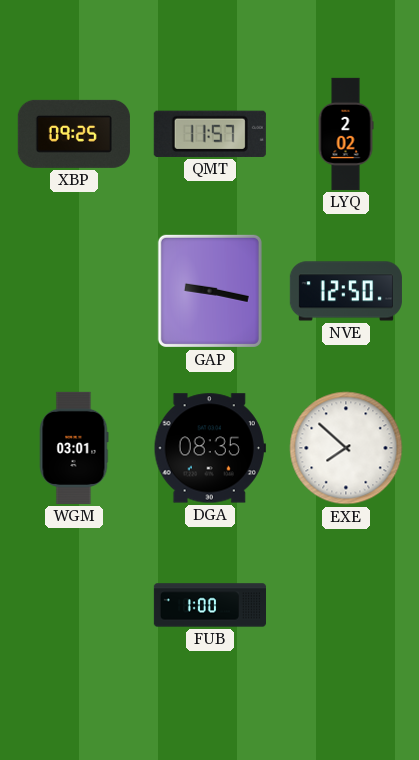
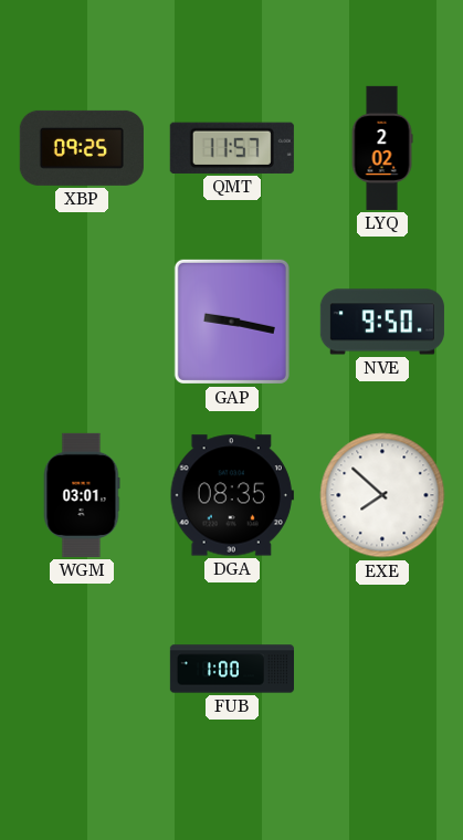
NVE: 12:50 -> 9:50
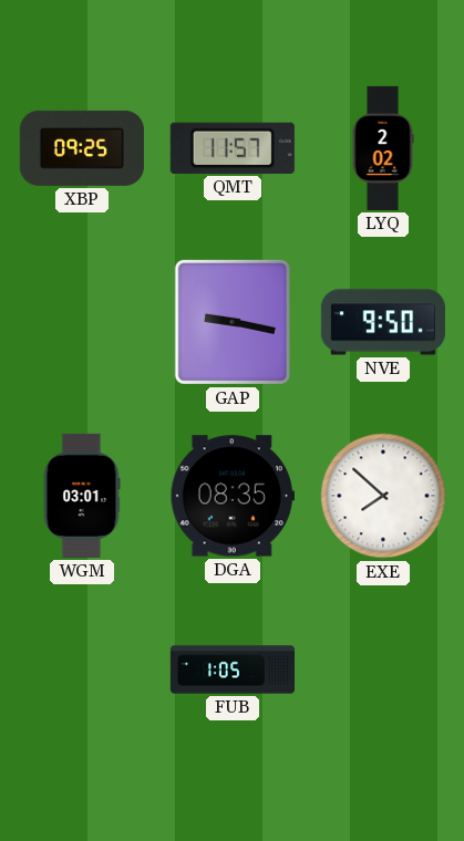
FUB: 1:00 -> 1:05
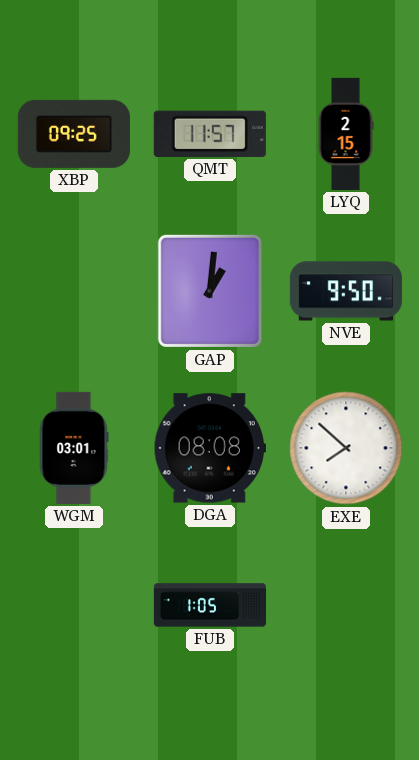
LYQ: 2:02 -> 2:15
GAP: 9:17 -> 1:01
DGA: 08:35 -> 08:08
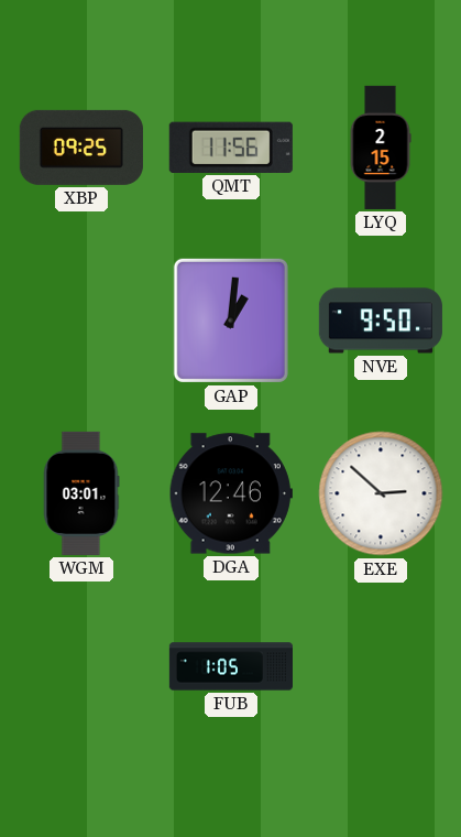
QMT: 11:57 -> 11:56
DGA: 08:08 -> 12:46
EXE: 7:52 -> 2:52
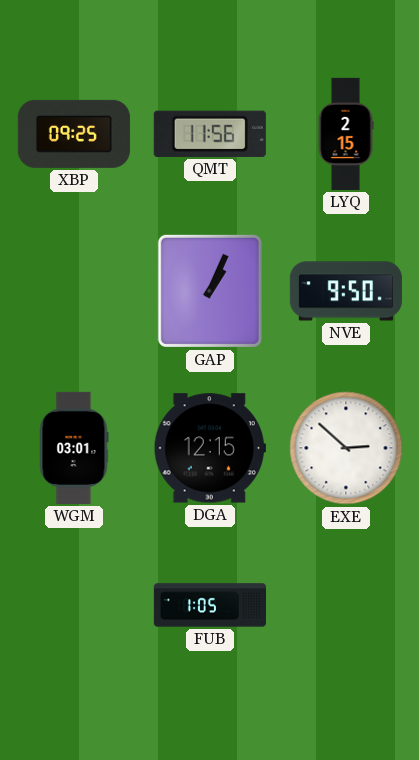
GAP: 1:01 -> 1:04
DGA: 12:46 -> 12:15
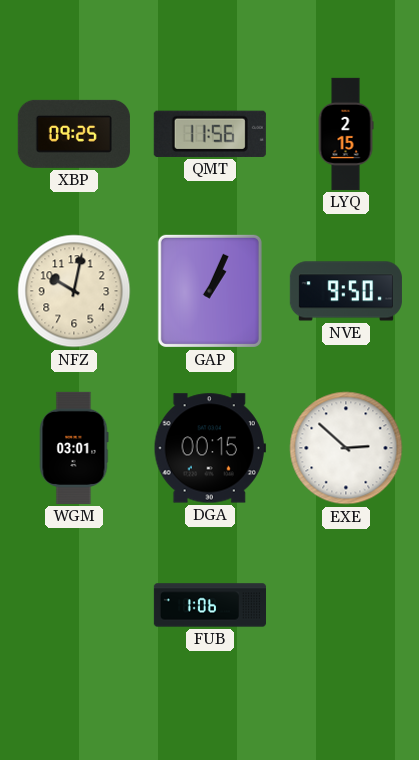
NFZ: none -> 10:02
DGA: 12:15 -> 00:15
FUB: 1:05 -> 1:06
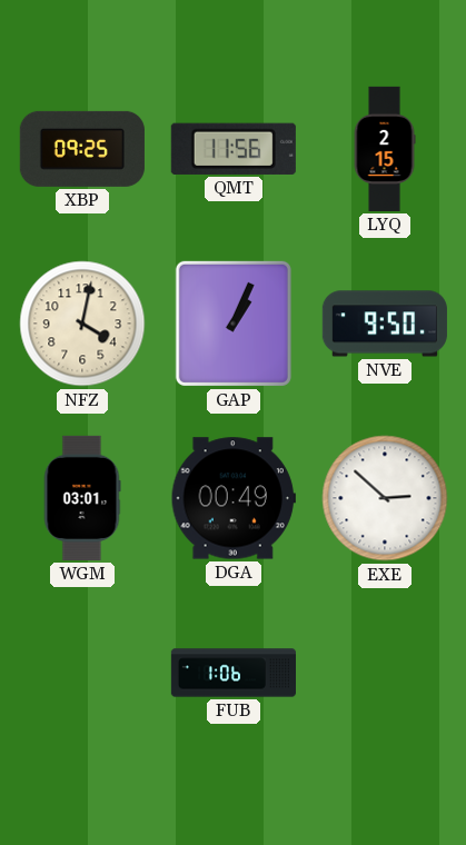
NFZ: 10:02 -> 4:02
DGA: 00:15 -> 00:49
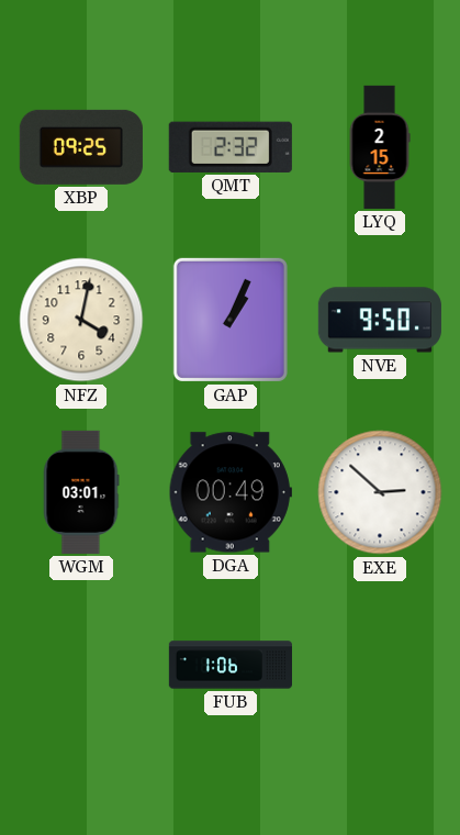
QMT: 11:56 -> 2:32
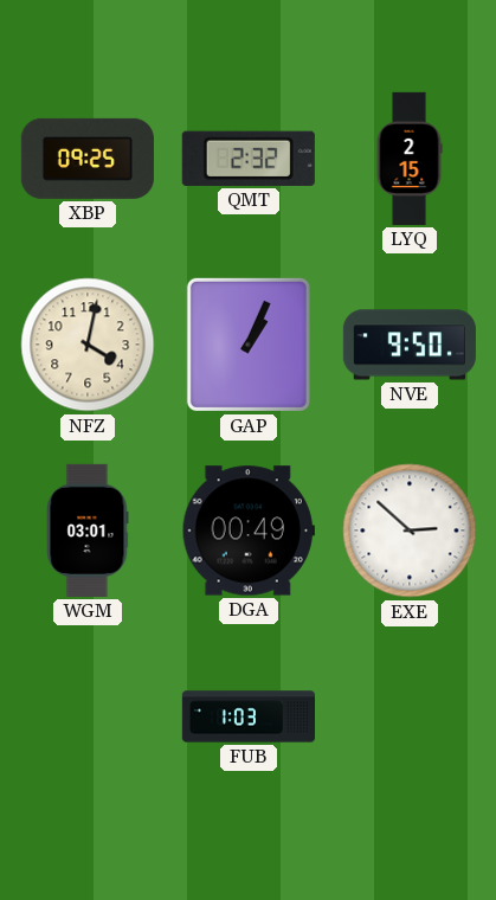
FUB: 1:06 -> 1:03
